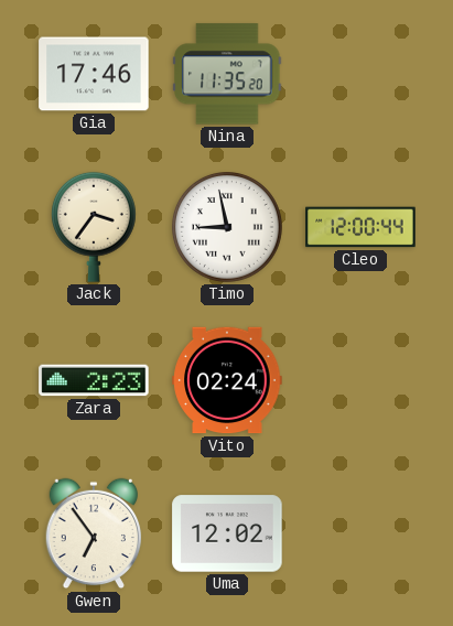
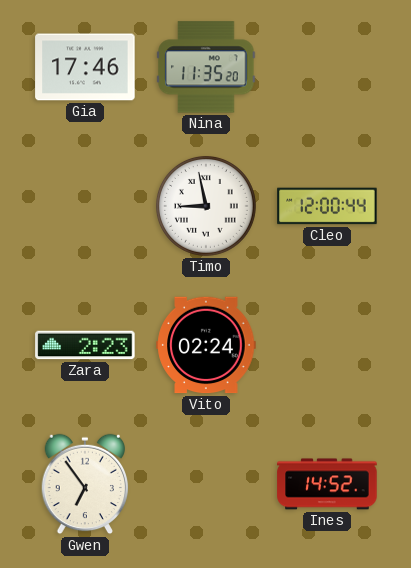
Jack: 3:36 -> none
Uma: 12:02 -> none
Ines: none -> 14:52
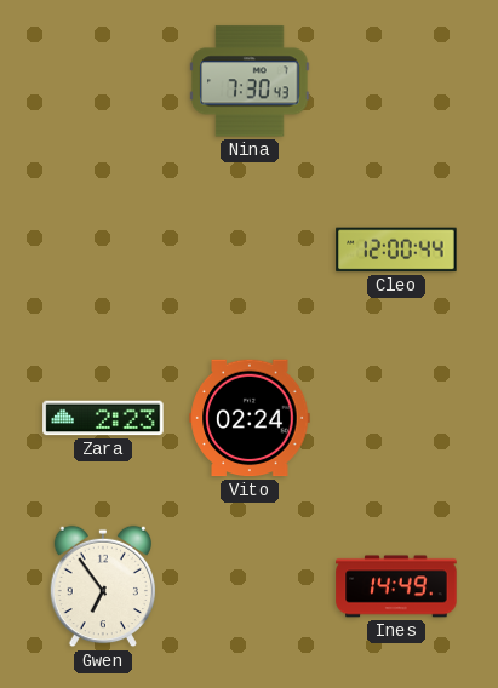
Gia: 17:46 -> none
Nina: 11:35 -> 7:30
Timo: 8:58 -> none
Ines: 14:52 -> 14:49
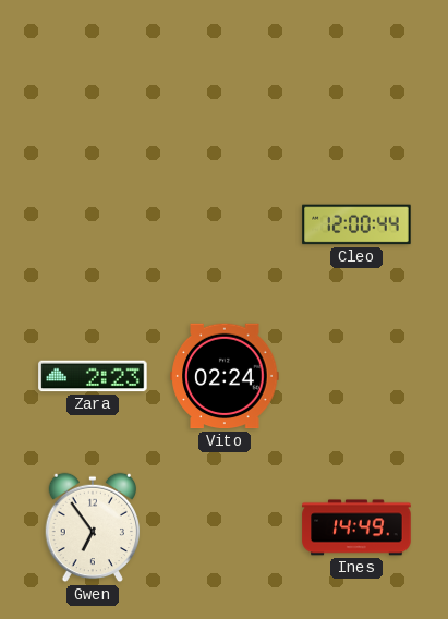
Nina: 7:30 -> none
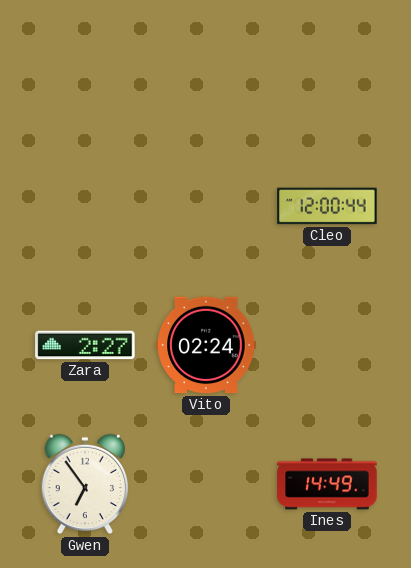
Zara: 2:23 -> 2:27
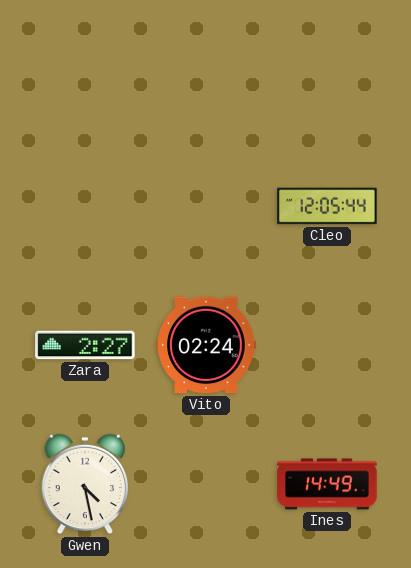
Cleo: 12:00 -> 12:05
Gwen: 6:54 -> 4:28
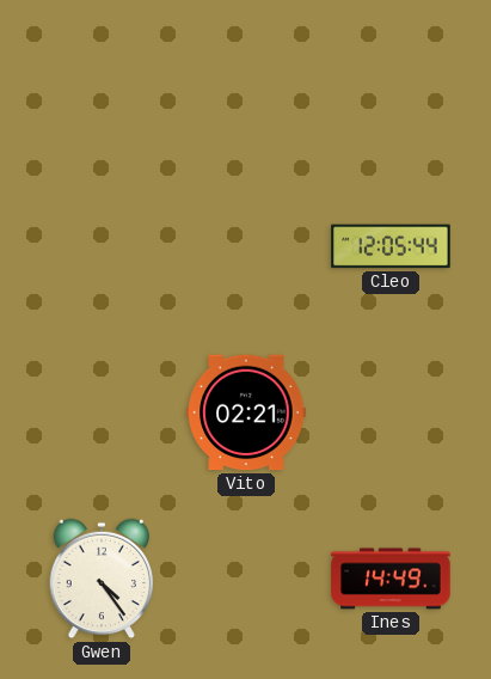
Zara: 2:27 -> none
Vito: 02:24 -> 02:21
Gwen: 4:28 -> 4:24
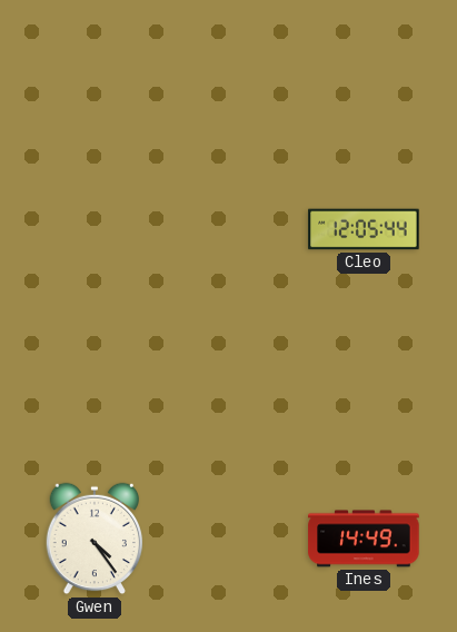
Vito: 02:21 -> none
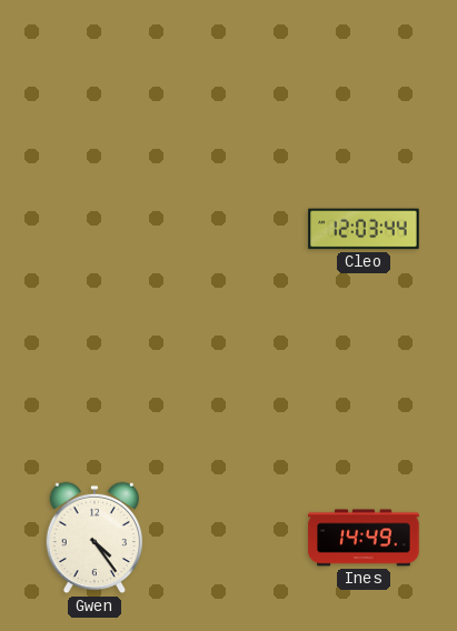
Cleo: 12:05 -> 12:03
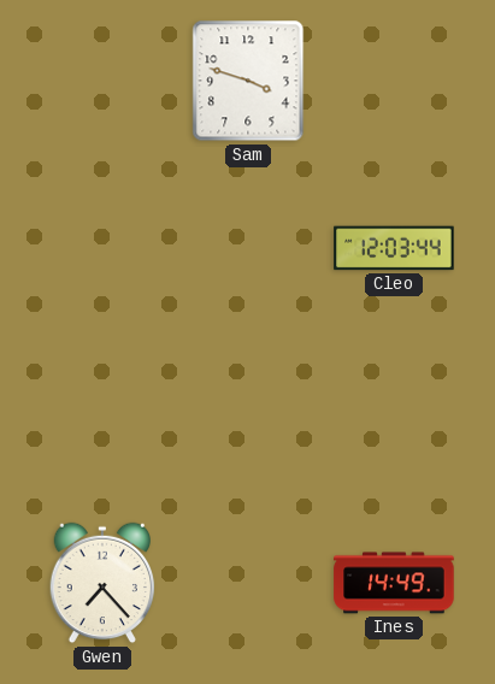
Sam: none -> 3:48
Gwen: 4:24 -> 7:23
